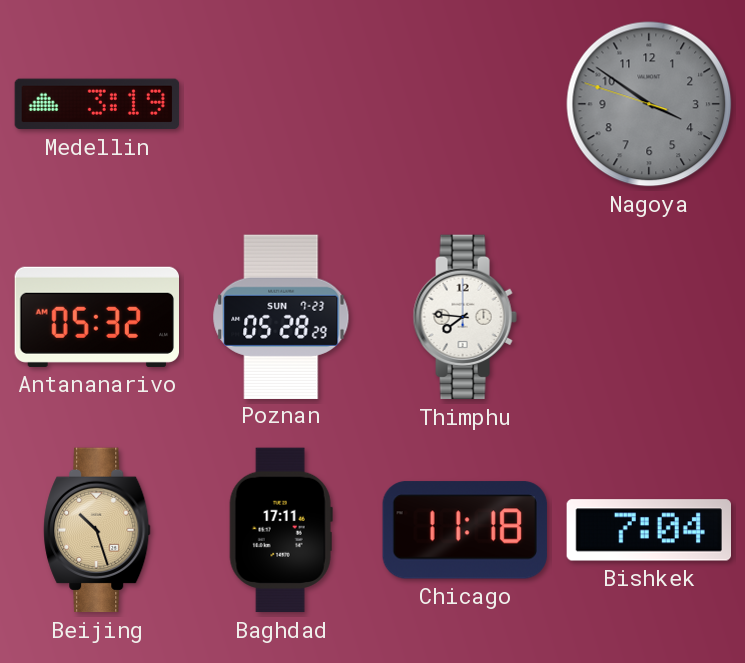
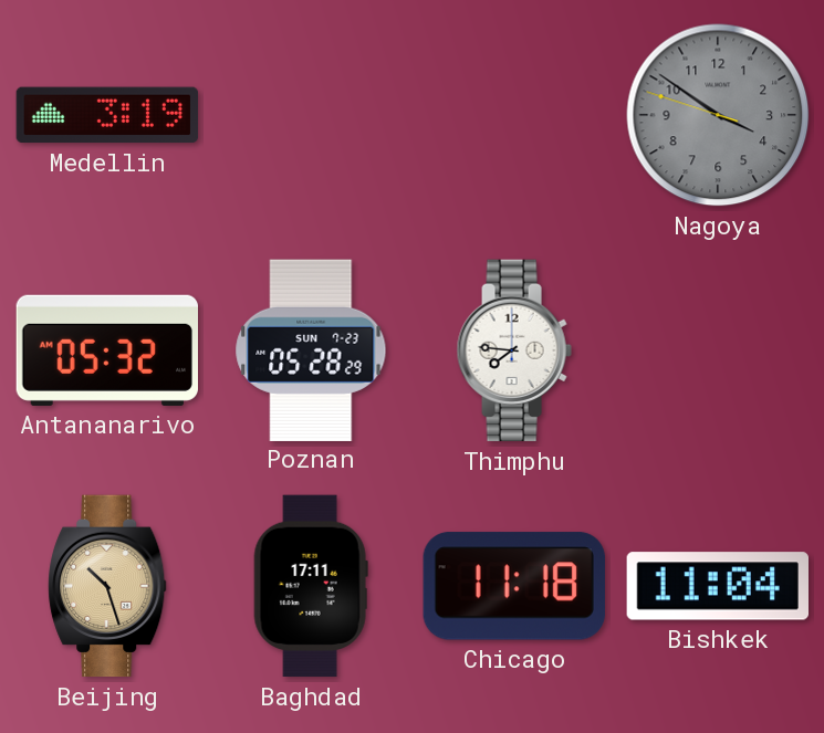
Bishkek: 7:04 -> 11:04
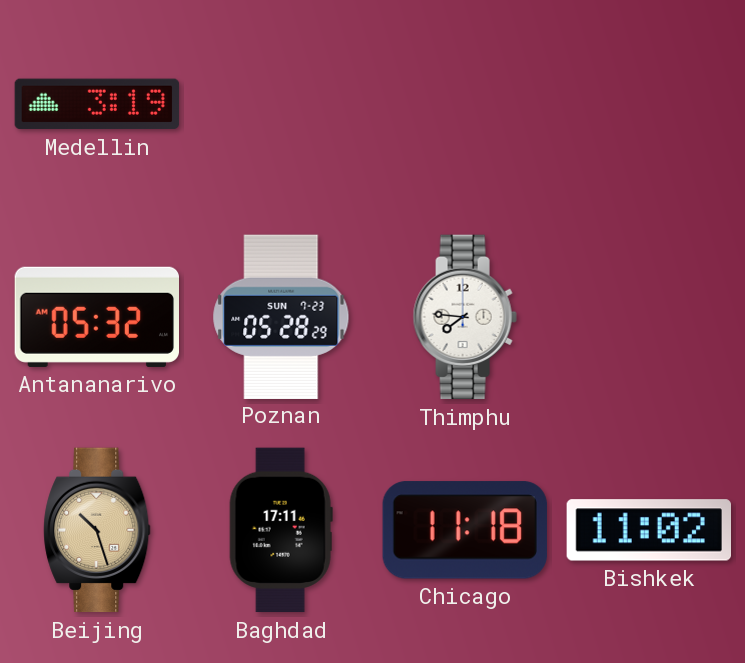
Nagoya: 3:50 -> none
Bishkek: 11:04 -> 11:02
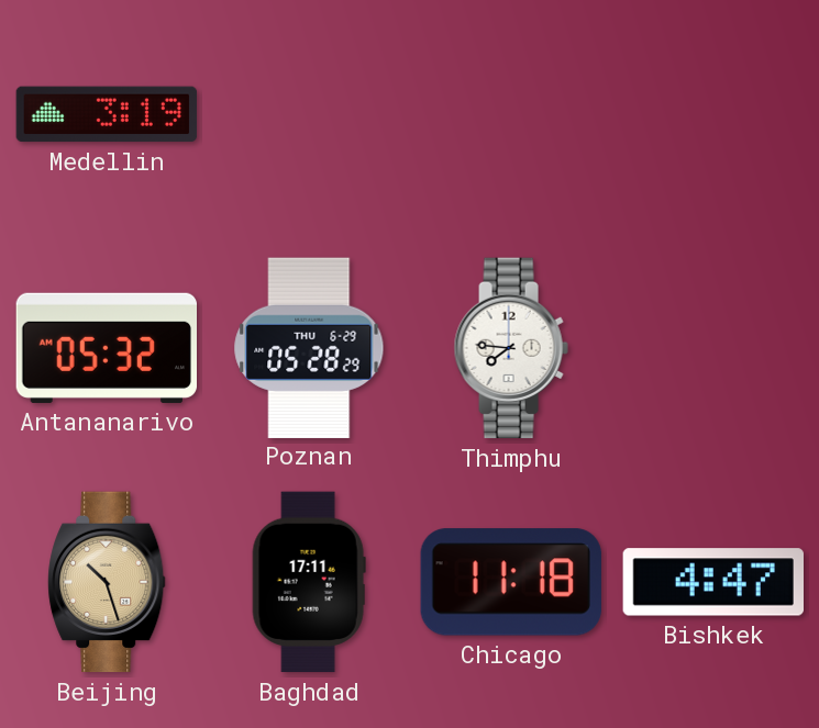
Poznan date: SUN 7-23 -> THU 6-29
Bishkek: 11:02 -> 4:47
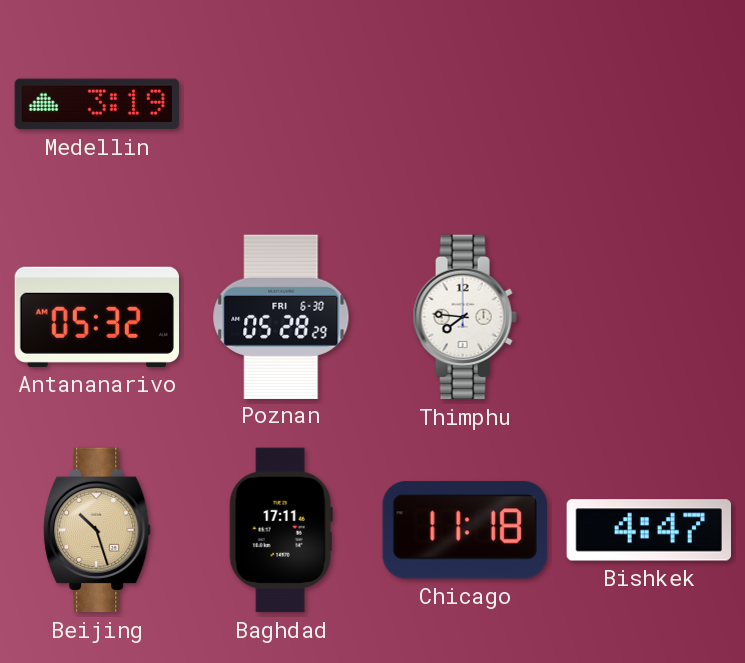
Poznan date: THU 6-29 -> FRI 6-30
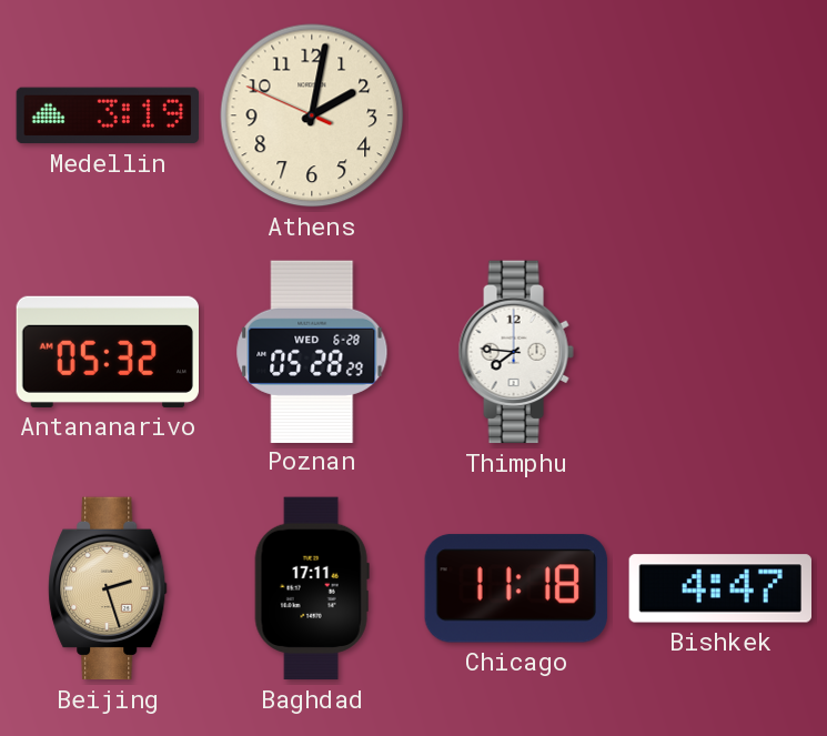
Athens: none -> 2:01
Poznan date: FRI 6-30 -> WED 6-28
Beijing: 10:27 -> 2:27
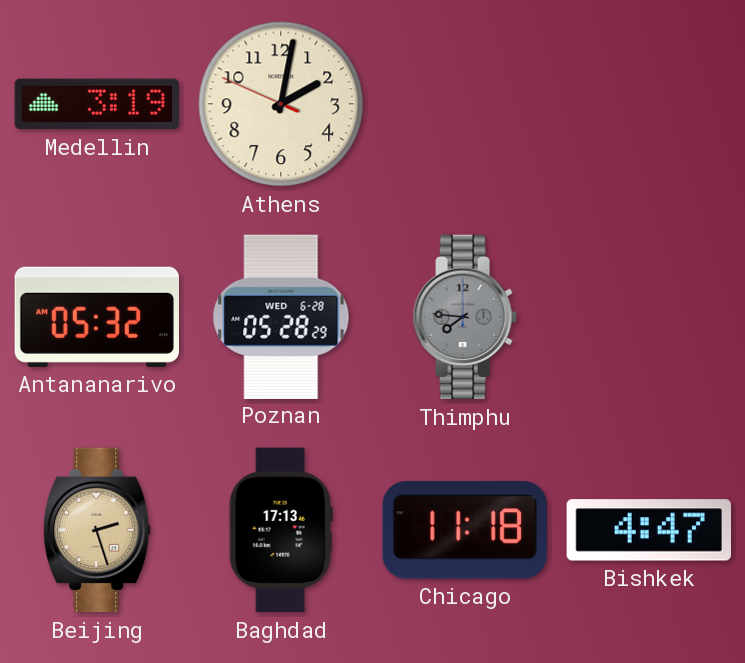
Thimphu dial: white -> grey
Baghdad: 17:11 -> 17:13
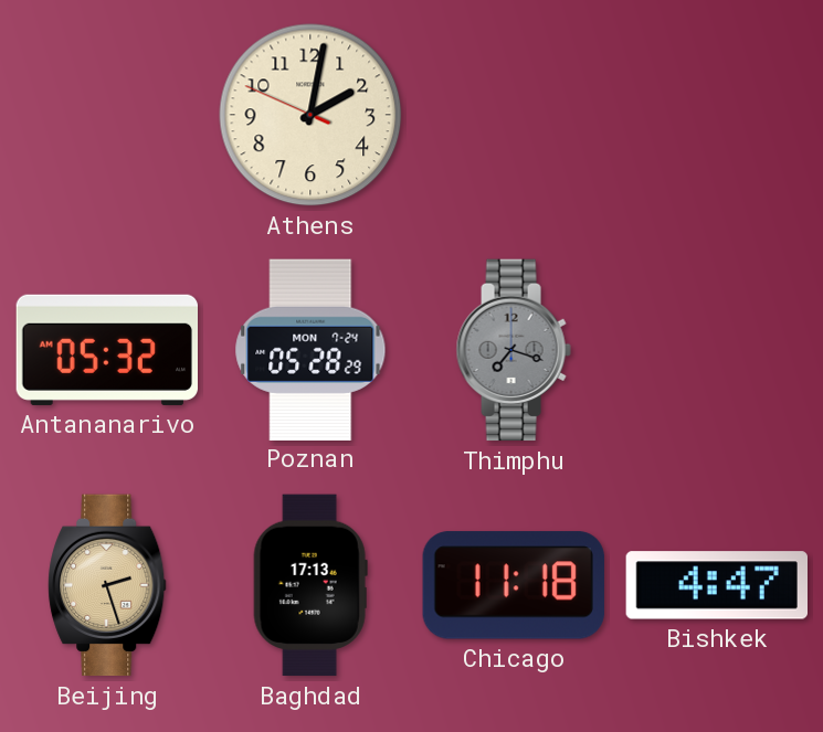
Medellin: 3:19 -> none
Poznan date: WED 6-28 -> MON 7-24
Thimphu: 7:46 -> 7:18
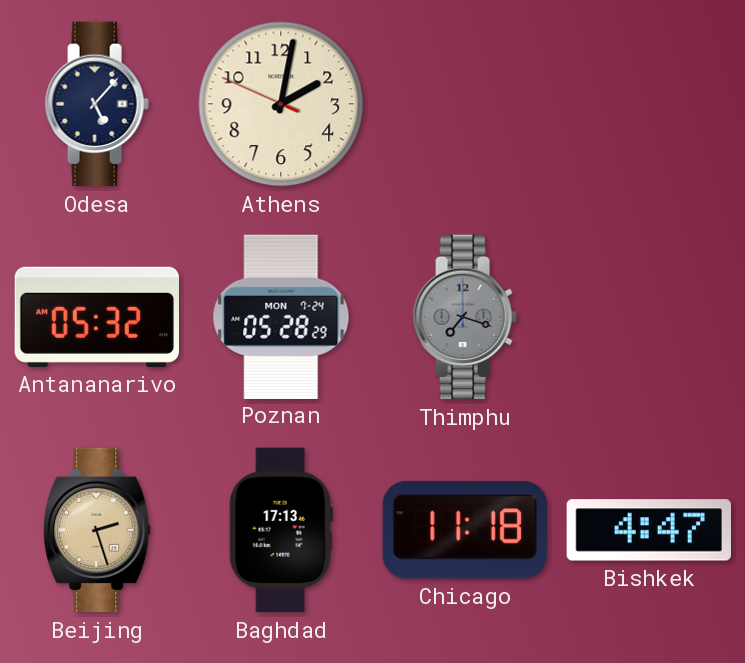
Odesa: none -> 5:07
